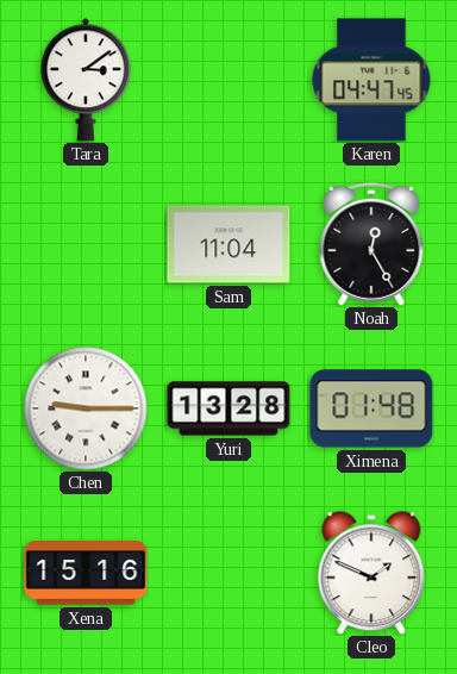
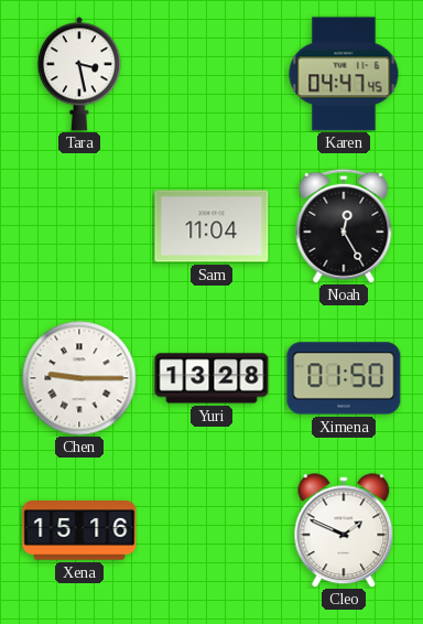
Tara: 3:09 -> 3:28
Ximena: 01:48 -> 01:50
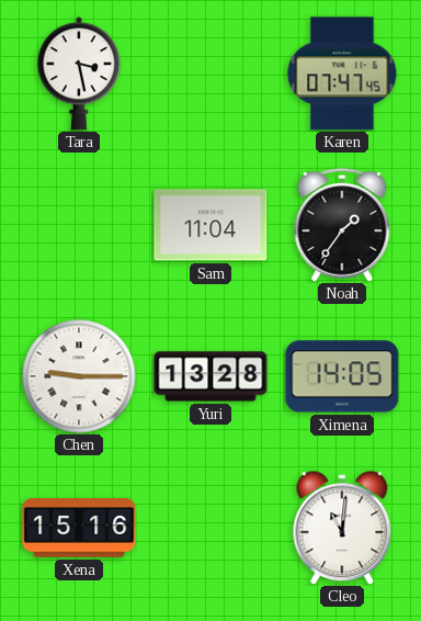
Karen: 04:47 -> 07:47
Noah: 12:25 -> 1:36
Ximena: 01:50 -> 14:05
Cleo: 1:49 -> 11:01
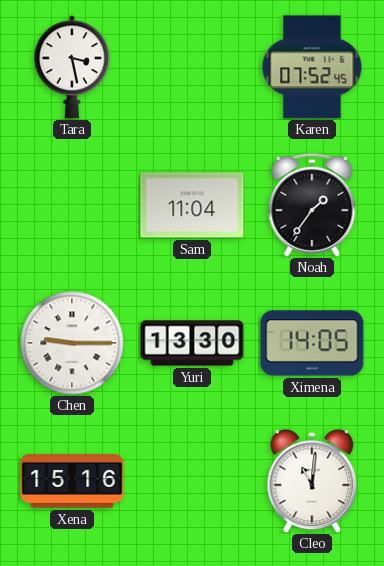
Karen: 07:47 -> 07:52
Yuri: 13:28 -> 13:30
